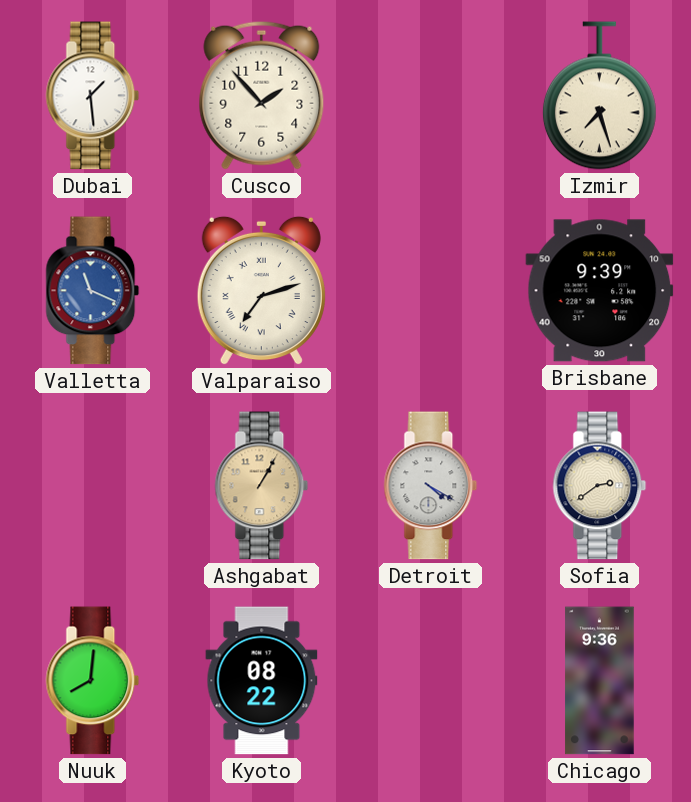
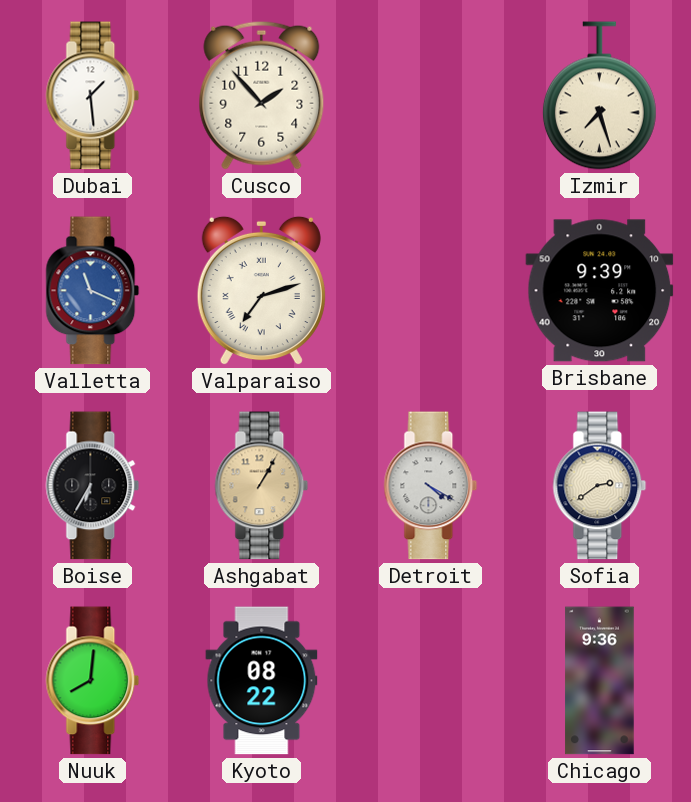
Boise: none -> 6:35
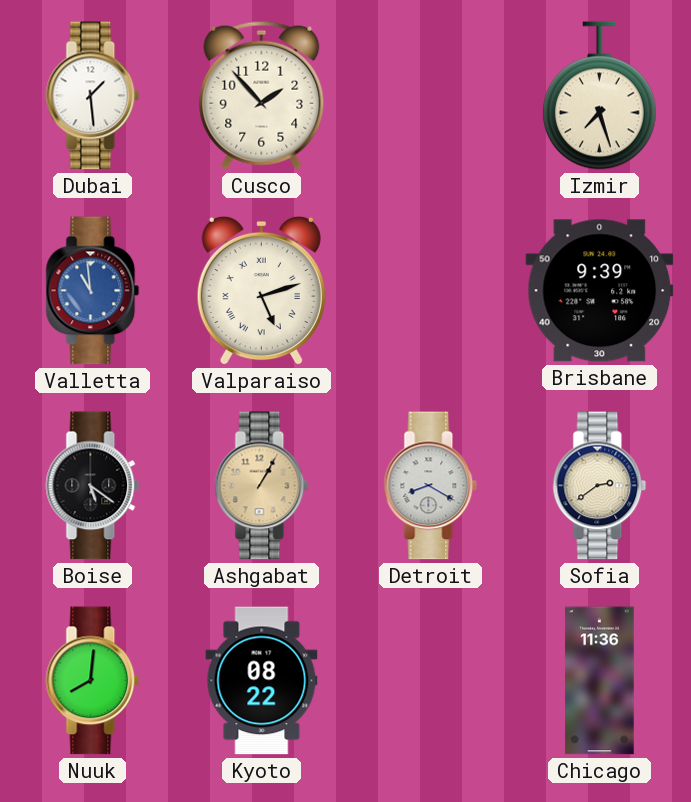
Valletta: 11:19 -> 10:59
Valparaiso: 7:12 -> 5:12
Boise: 6:35 -> 5:21
Detroit: 4:20 -> 8:20
Chicago: 9:36 -> 11:36
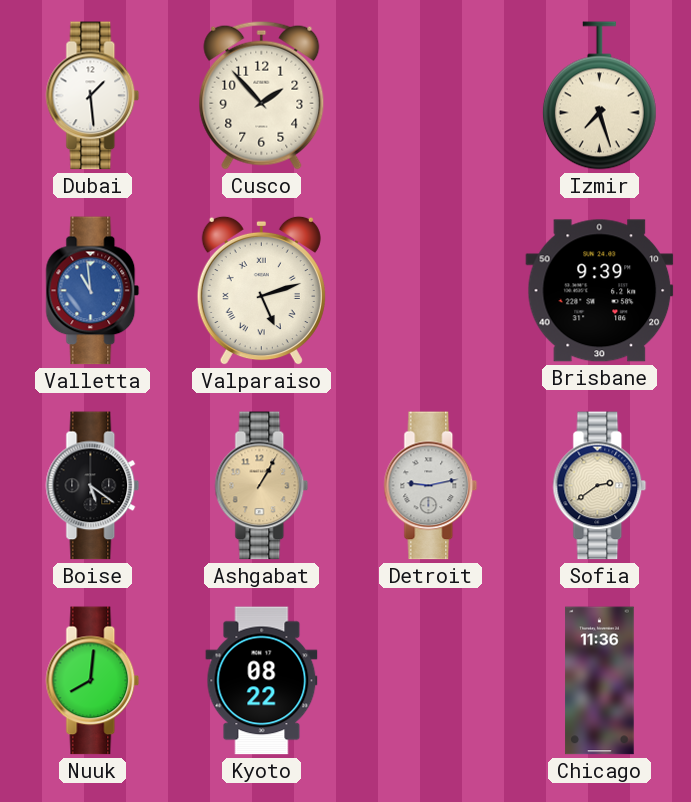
Detroit: 8:20 -> 9:13
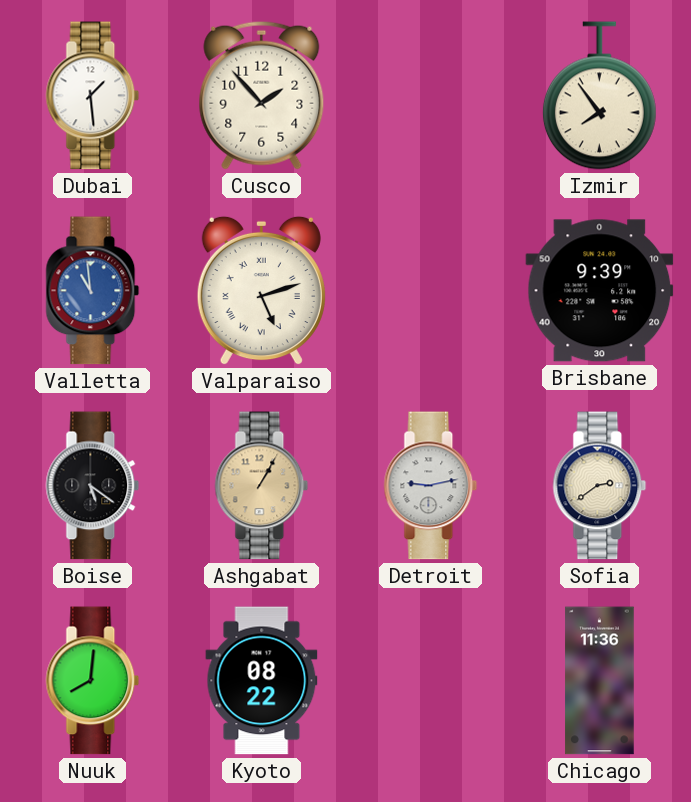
Izmir: 7:27 -> 7:54
